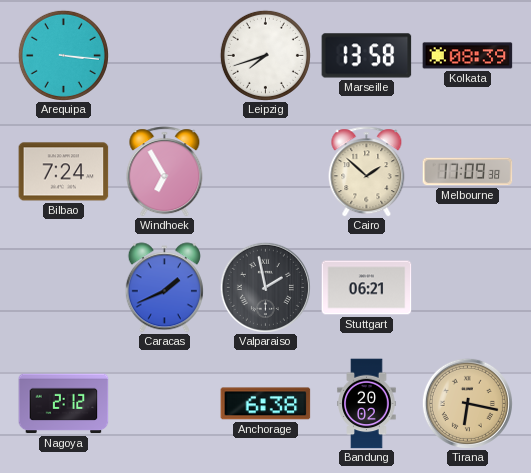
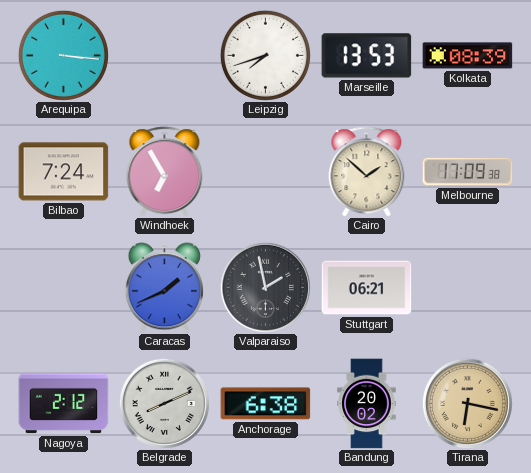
Marseille: 13:58 -> 13:53
Belgrade: none -> 8:11
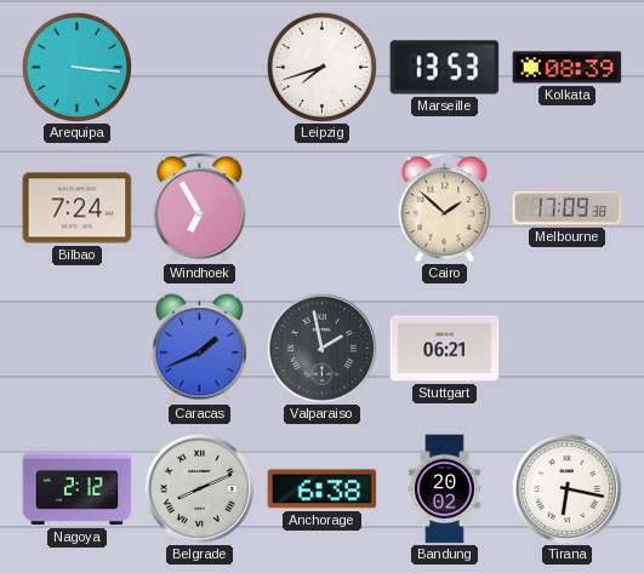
Tirana dial: champagne -> white
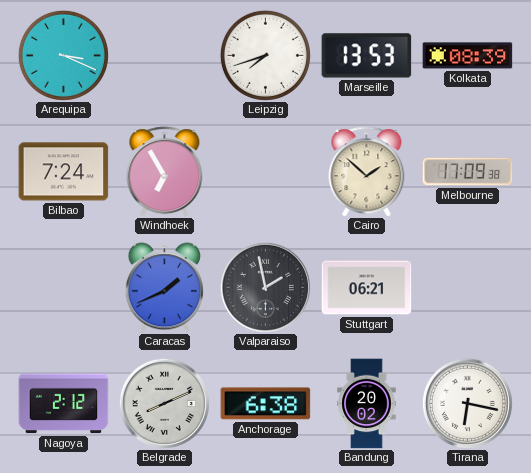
Arequipa: 3:16 -> 3:19
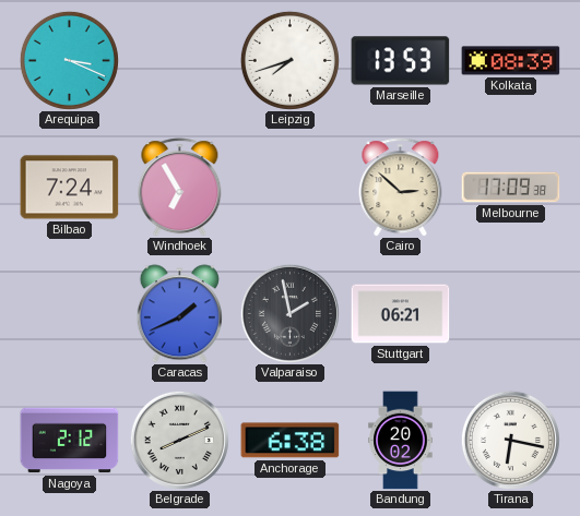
Cairo: 1:52 -> 2:52
